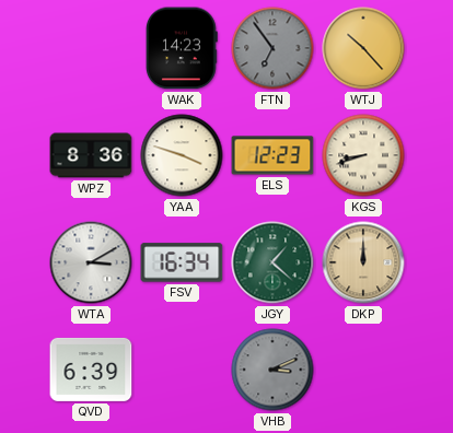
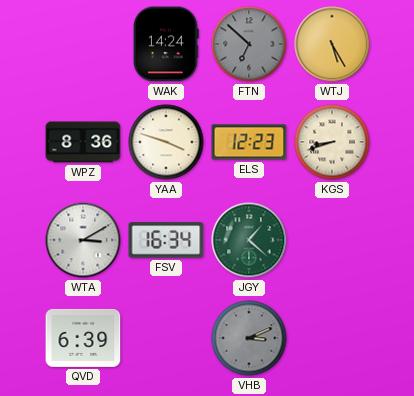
WAK: 14:23 -> 14:24
FTN: 6:54 -> 6:52
WTJ: 10:23 -> 5:25
DKP: 12:00 -> none
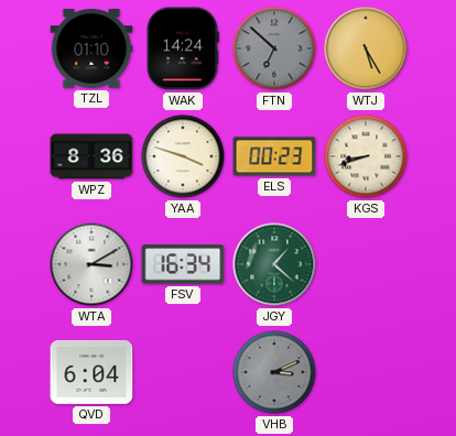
TZL: none -> 01:10
ELS: 12:23 -> 00:23
QVD: 6:39 -> 6:04
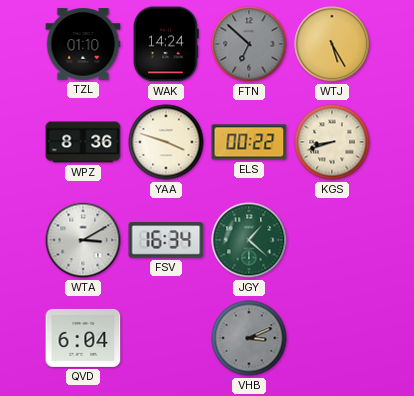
ELS: 00:23 -> 00:22
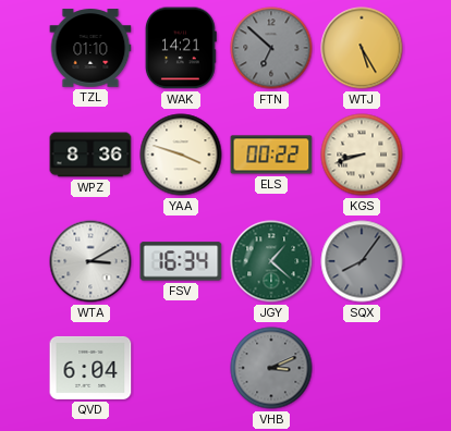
WAK: 14:24 -> 14:21
SQX: none -> 8:06
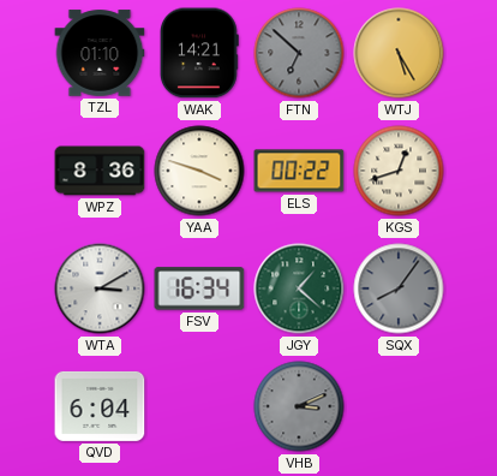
KGS: 8:42 -> 12:42
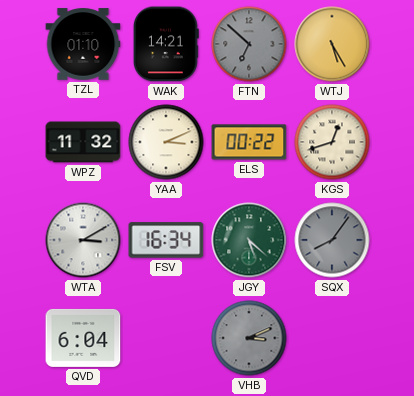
WPZ: 8:36 -> 11:32
YAA: 3:48 -> 3:11
JGY: 1:22 -> 5:22
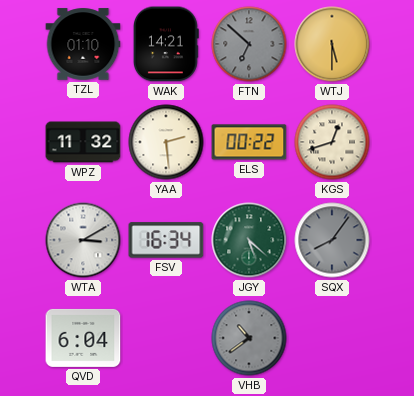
WTJ: 5:25 -> 5:30
YAA: 3:11 -> 2:29
VHB: 3:11 -> 10:39
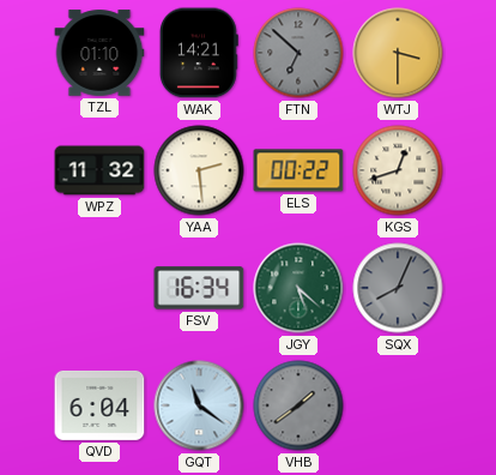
WTJ: 5:30 -> 3:30
WTA: 3:10 -> none
SQX: 8:06 -> 8:04
GQT: none -> 11:21
VHB: 10:39 -> 1:39
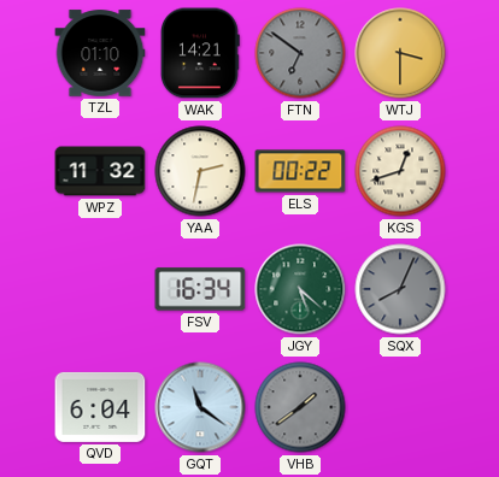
FTN: 6:52 -> 6:51
YAA: 2:29 -> 2:32
